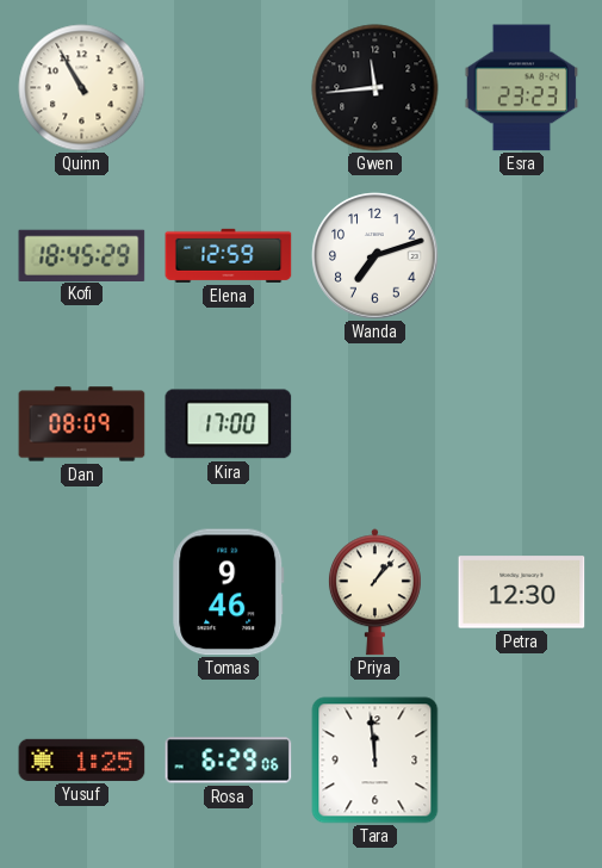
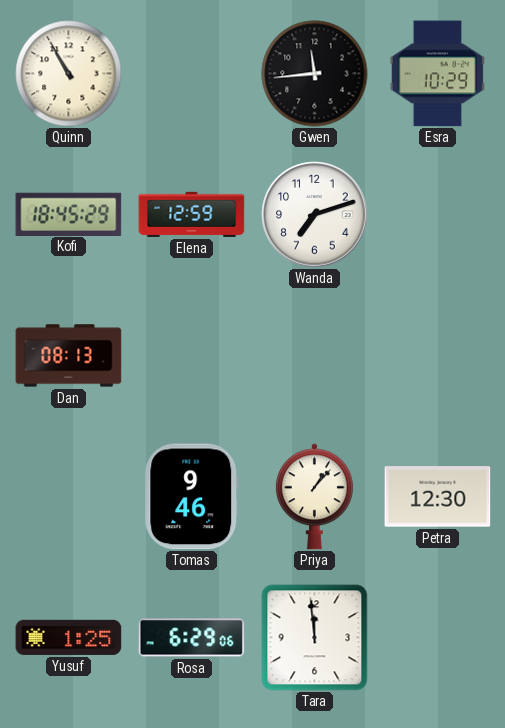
Esra: 23:23 -> 10:29
Dan: 08:09 -> 08:13
Kira: 17:00 -> none
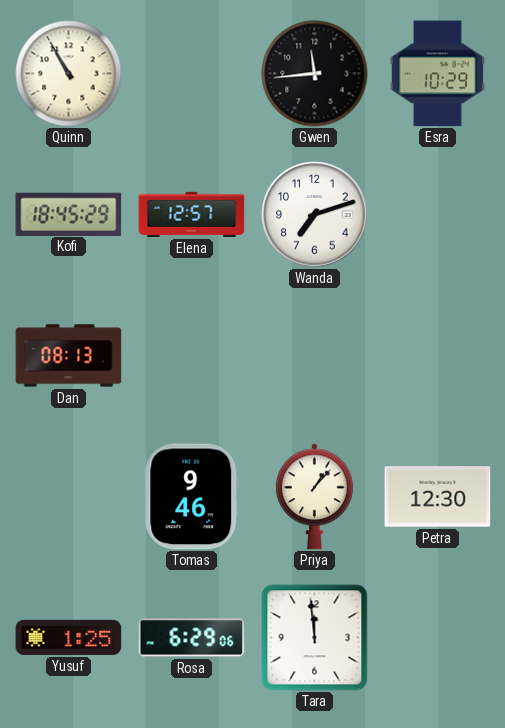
Elena: 12:59 -> 12:57
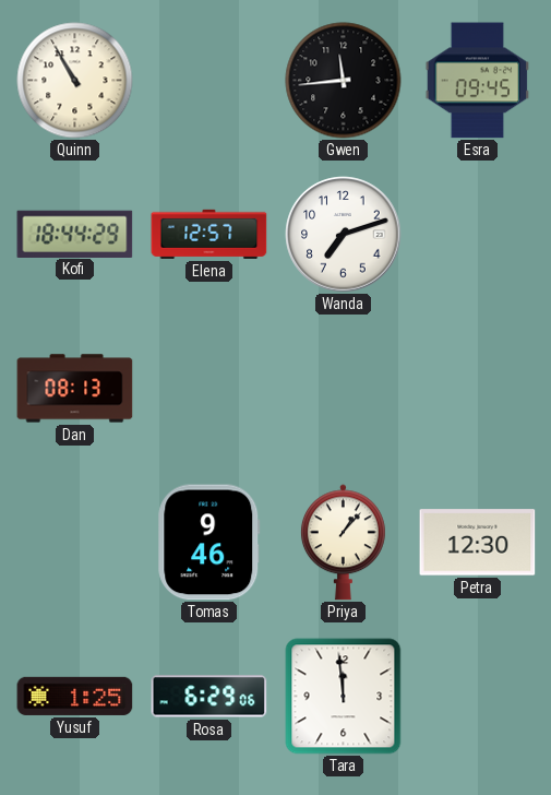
Esra: 10:29 -> 09:45
Kofi: 18:45 -> 18:44
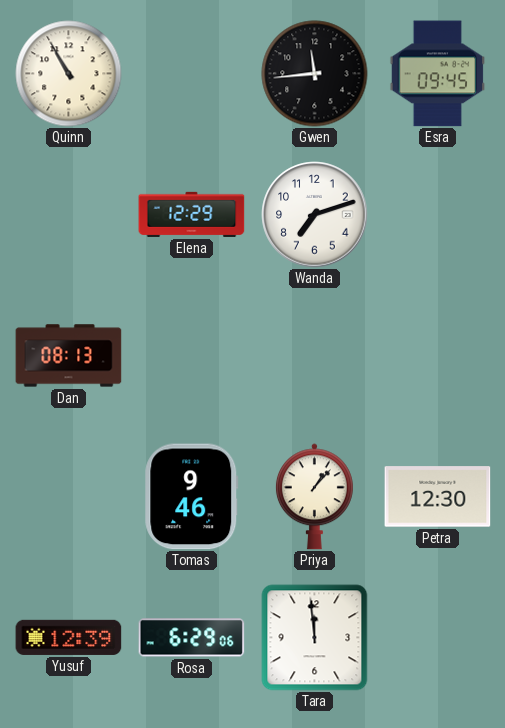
Kofi: 18:44 -> none
Elena: 12:57 -> 12:29
Yusuf: 1:25 -> 12:39
